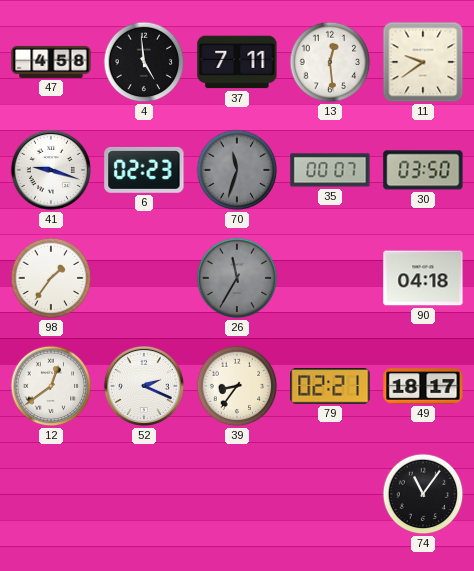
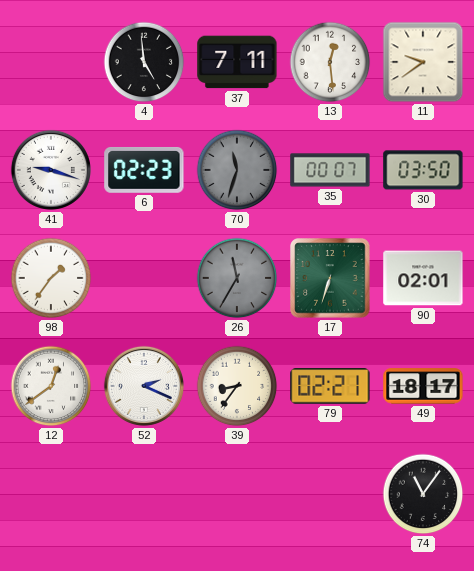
47: 4:58 -> none
17: none -> 6:33
90: 04:18 -> 02:01
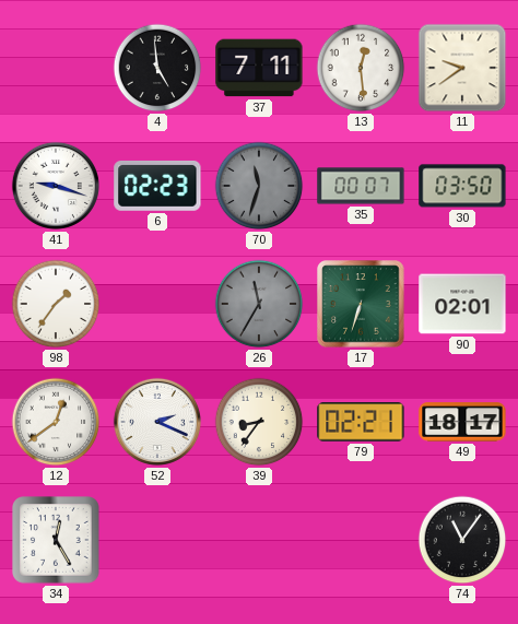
34: none -> 12:25
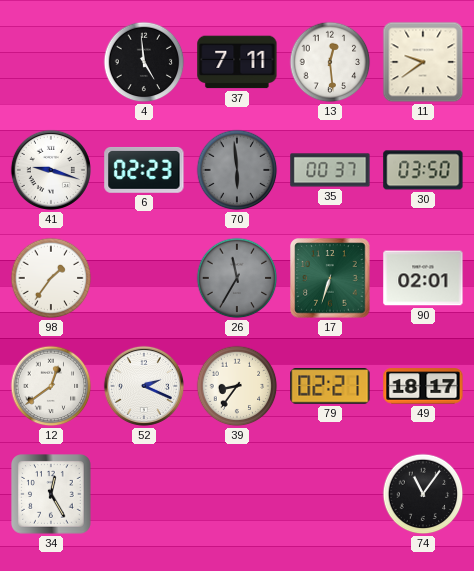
70: 11:33 -> 5:59
35: 00:07 -> 00:37
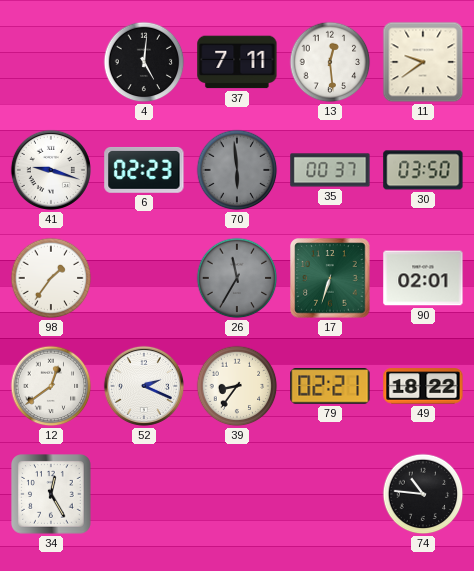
4: 4:59 -> 5:01
49: 18:17 -> 18:22
74: 11:06 -> 10:46
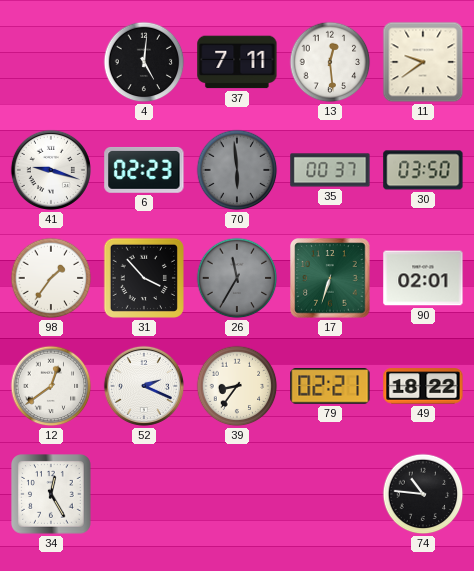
31: none -> 3:53
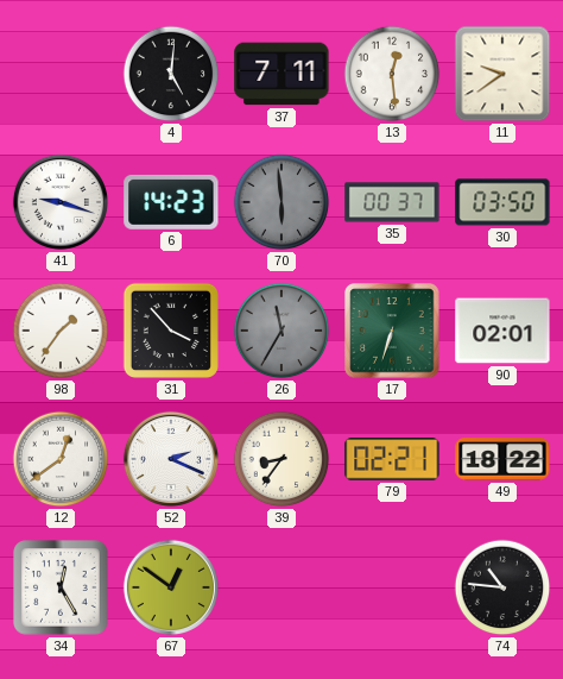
6: 02:23 -> 14:23
67: none -> 12:51
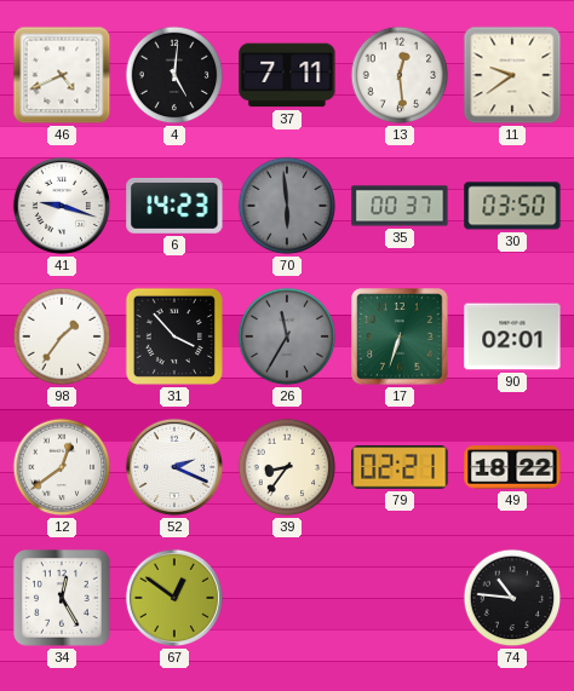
46: none -> 4:41
